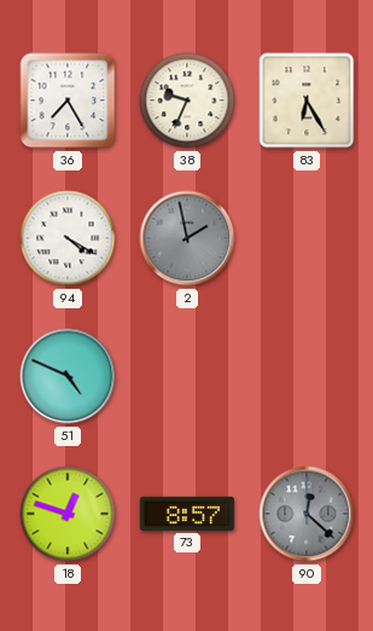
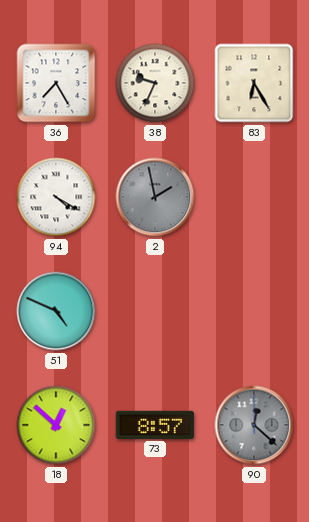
18: 12:48 -> 12:52
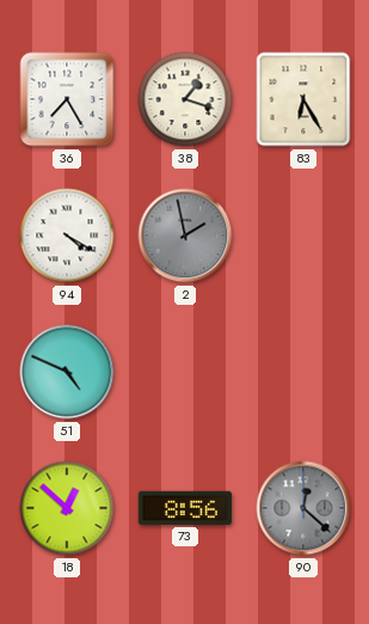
38: 9:34 -> 1:18
73: 8:57 -> 8:56
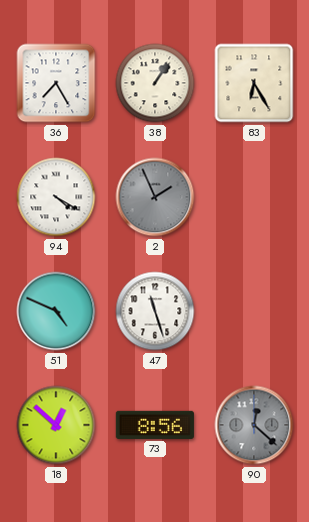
38: 1:18 -> 1:06
2: 1:58 -> 1:56
47: none -> 11:27
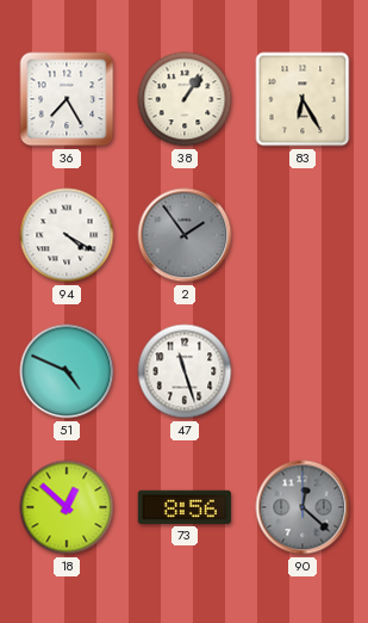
2: 1:56 -> 1:54
